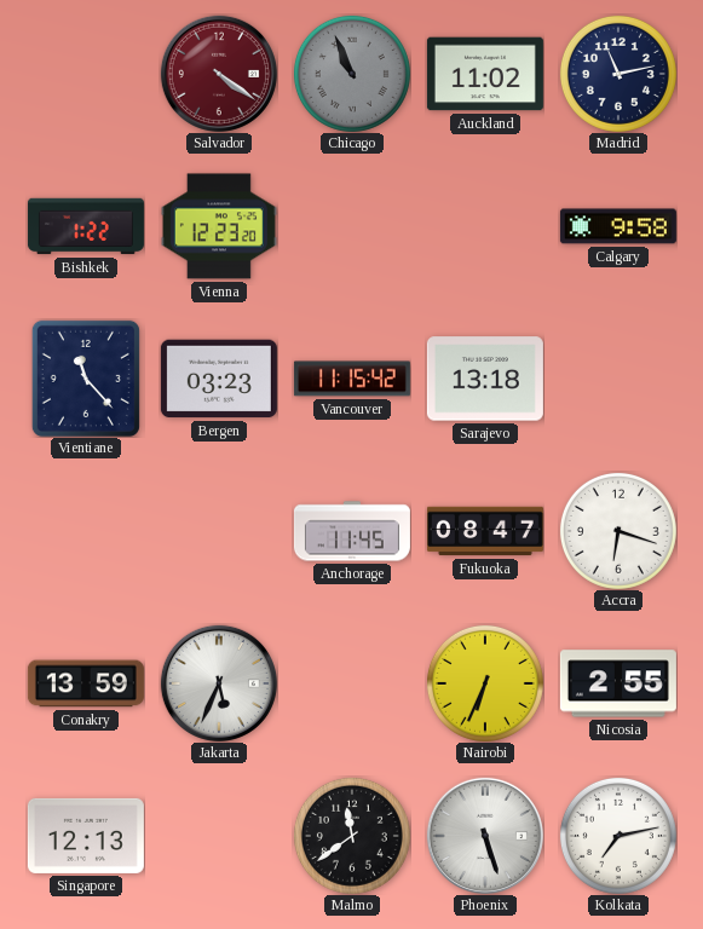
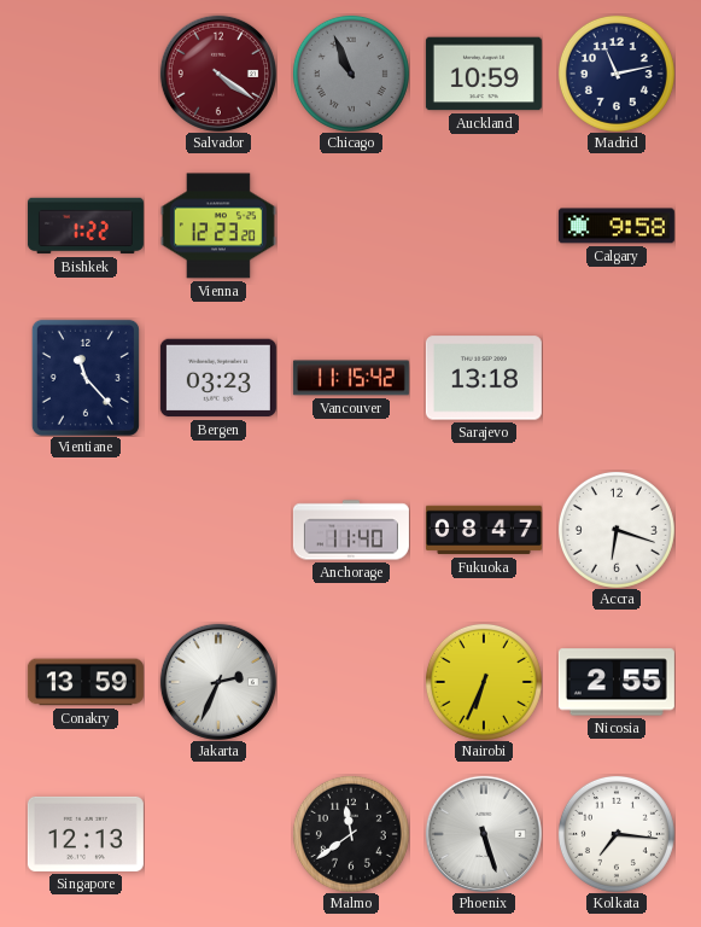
Auckland: 11:02 -> 10:59
Anchorage: 11:45 -> 11:40
Jakarta: 5:34 -> 2:34
Kolkata: 7:13 -> 7:16
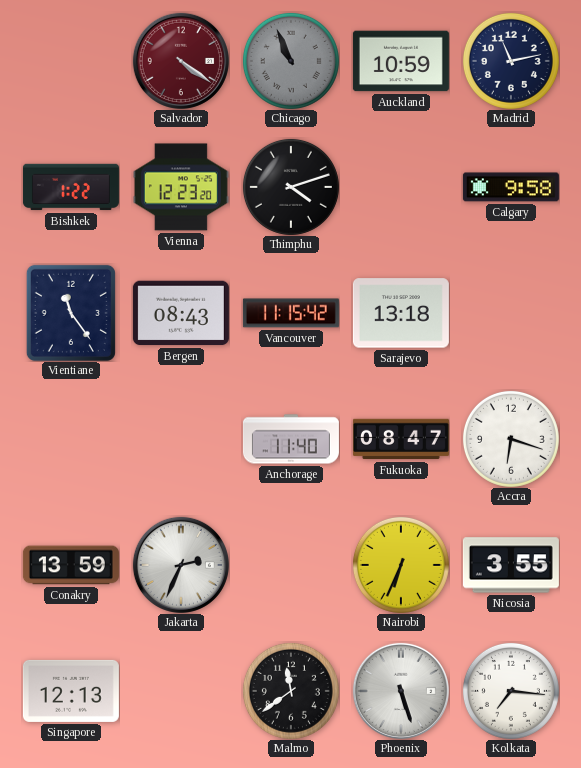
Thimphu: none -> 4:12
Vientiane: 11:23 -> 11:24
Bergen: 03:23 -> 08:43
Nicosia: 2:55 -> 3:55
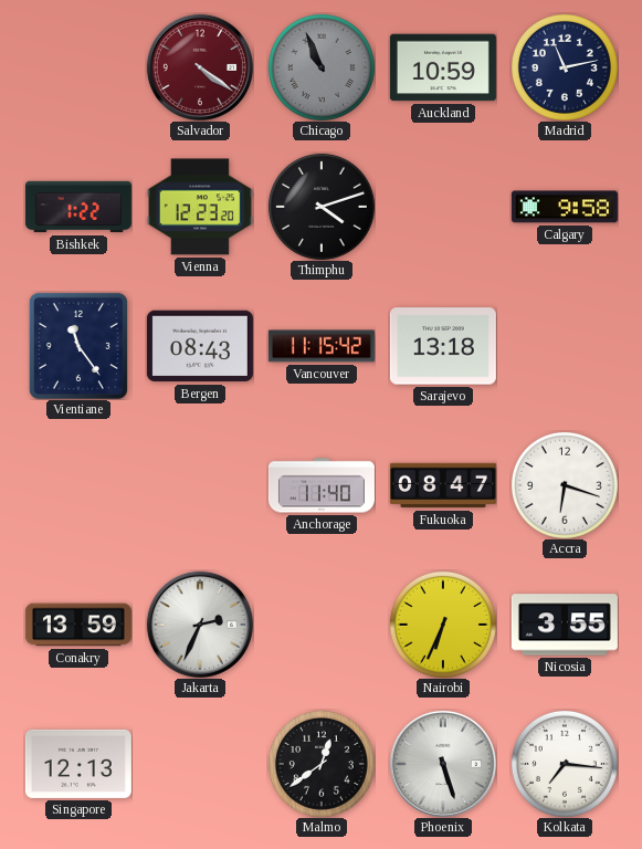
Malmo: 11:39 -> 12:39
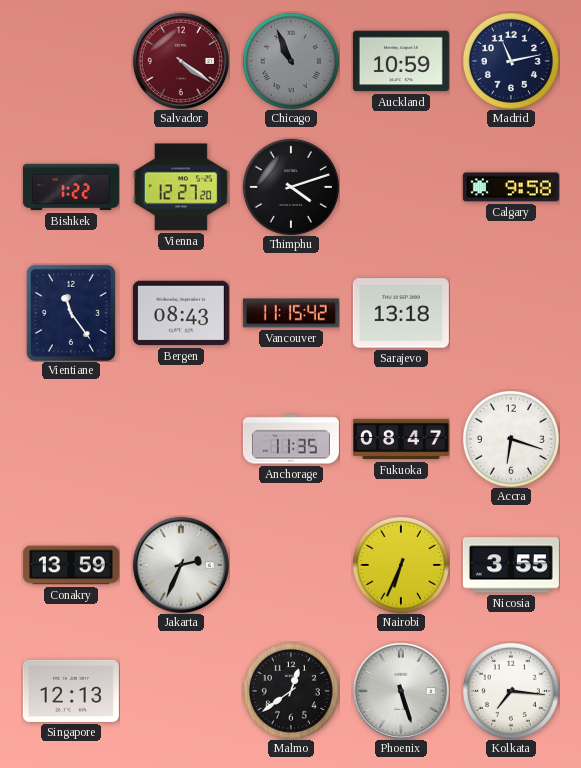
Vienna: 12:23 -> 12:27
Anchorage: 11:40 -> 11:35
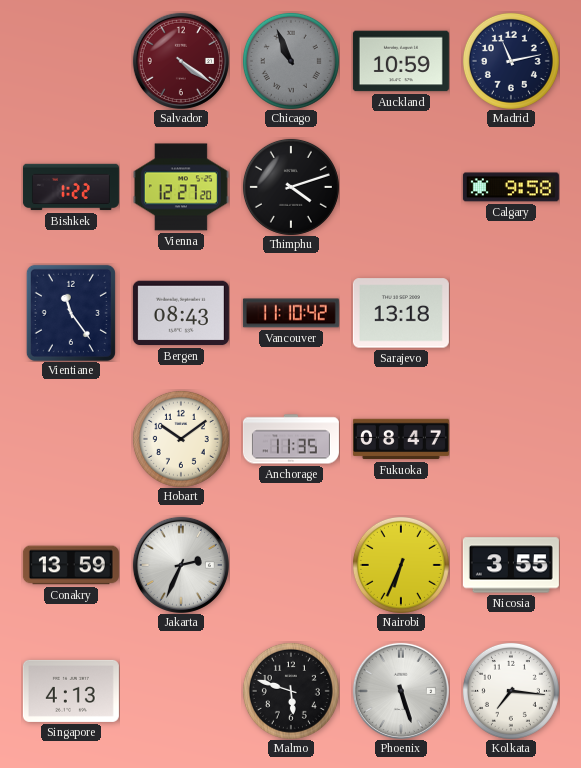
Vancouver: 11:15 -> 11:10
Hobart: none -> 10:09
Accra: 6:18 -> none
Singapore: 12:13 -> 4:13
Malmo: 12:39 -> 5:48
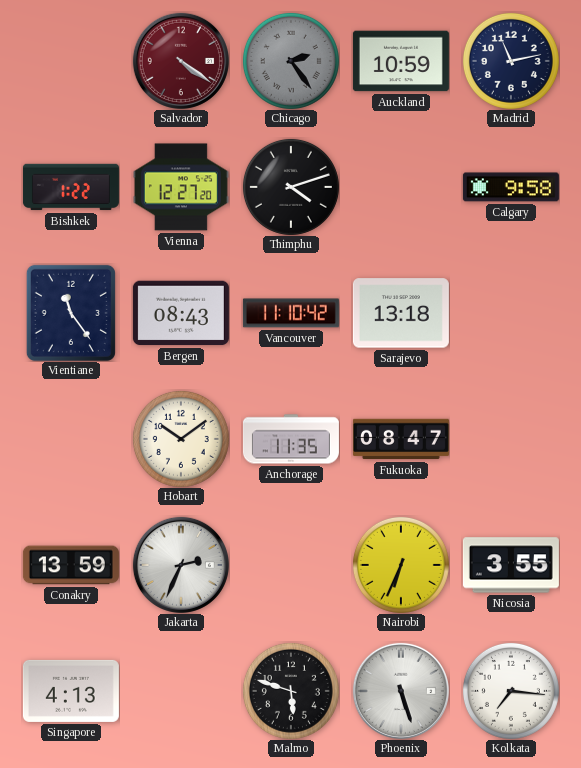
Chicago: 10:56 -> 2:24
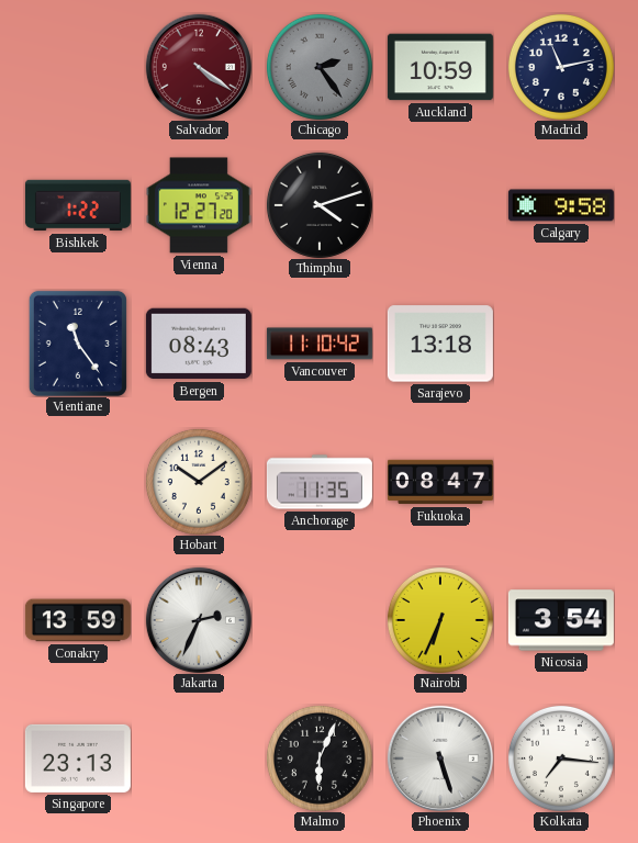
Nicosia: 3:55 -> 3:54
Singapore: 4:13 -> 23:13
Malmo: 5:48 -> 6:04
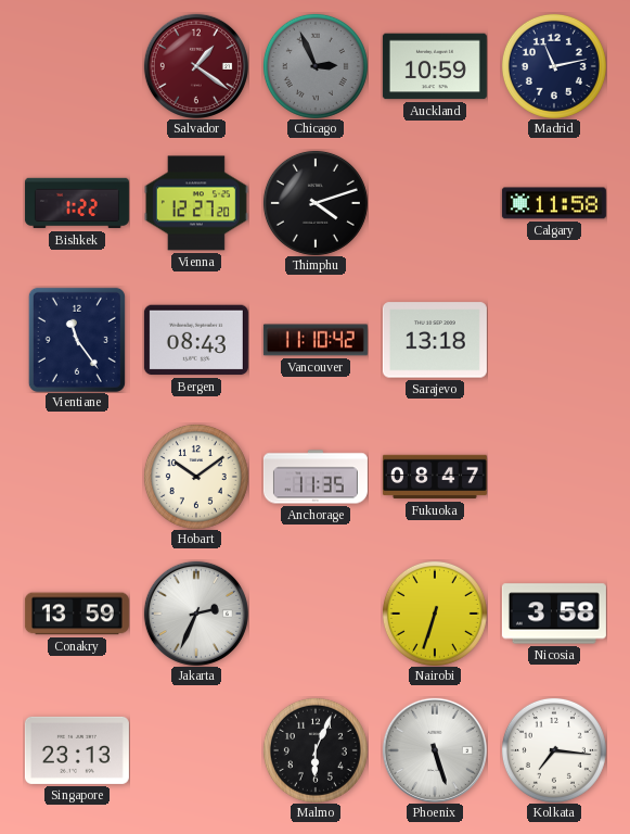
Salvador: 4:21 -> 1:21
Chicago: 2:24 -> 2:56
Calgary: 9:58 -> 11:58
Nairobi: 6:34 -> 6:33
Nicosia: 3:54 -> 3:58
